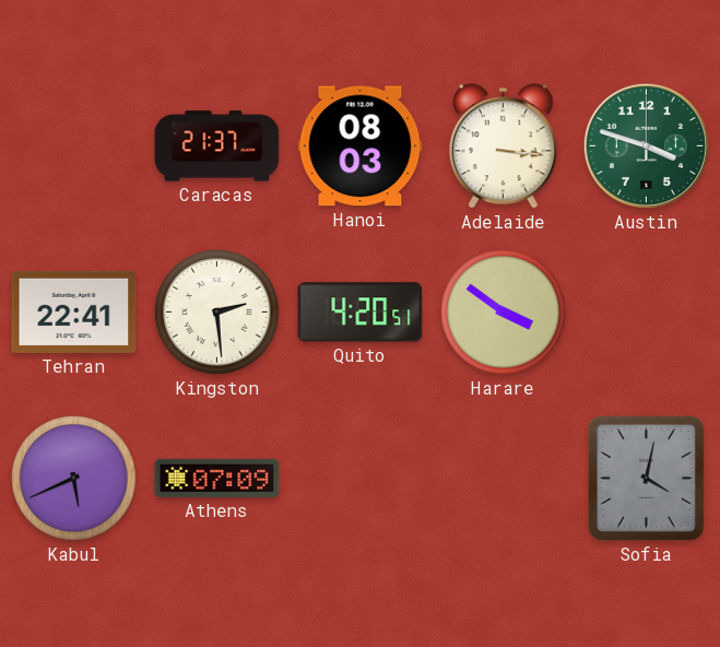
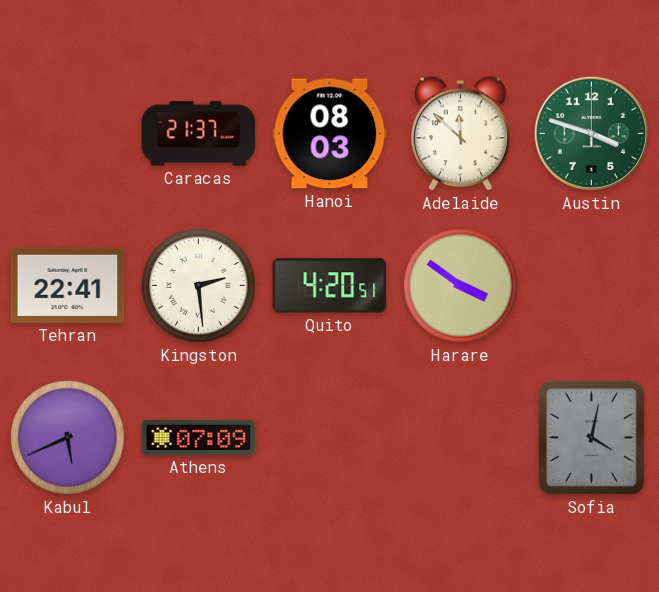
Adelaide: 3:16 -> 11:52
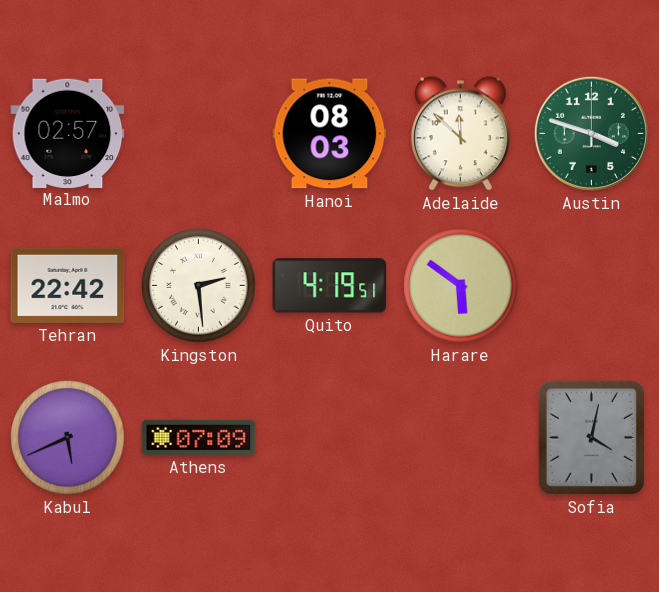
Malmo: none -> 02:57
Caracas: 21:37 -> none
Tehran: 22:41 -> 22:42
Quito: 4:20 -> 4:19
Harare: 3:51 -> 5:51
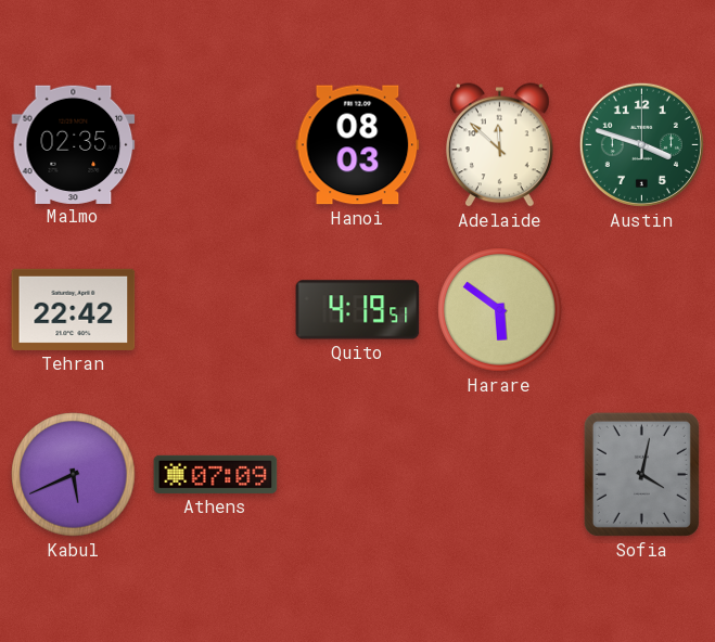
Malmo: 02:57 -> 02:35
Kingston: 2:29 -> none
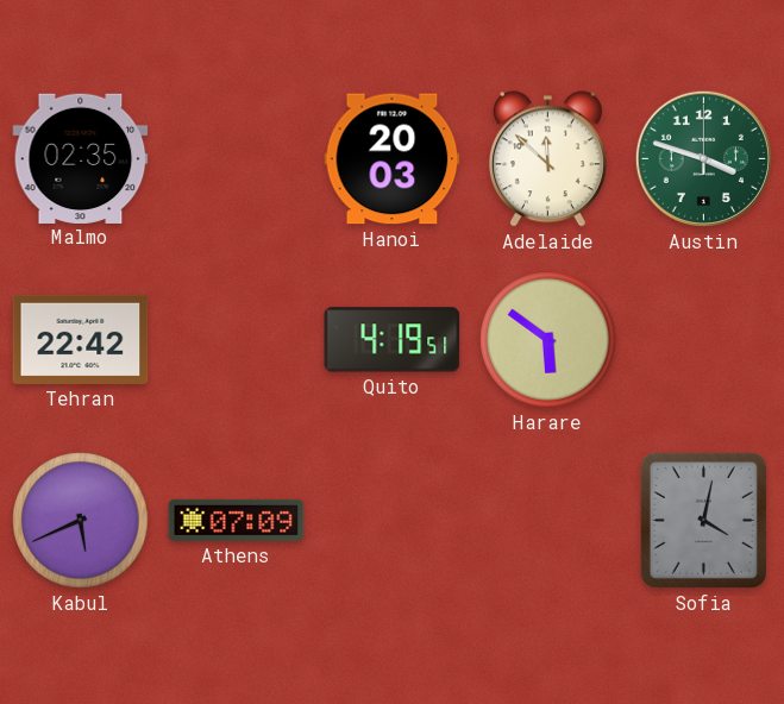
Hanoi: 08:03 -> 20:03
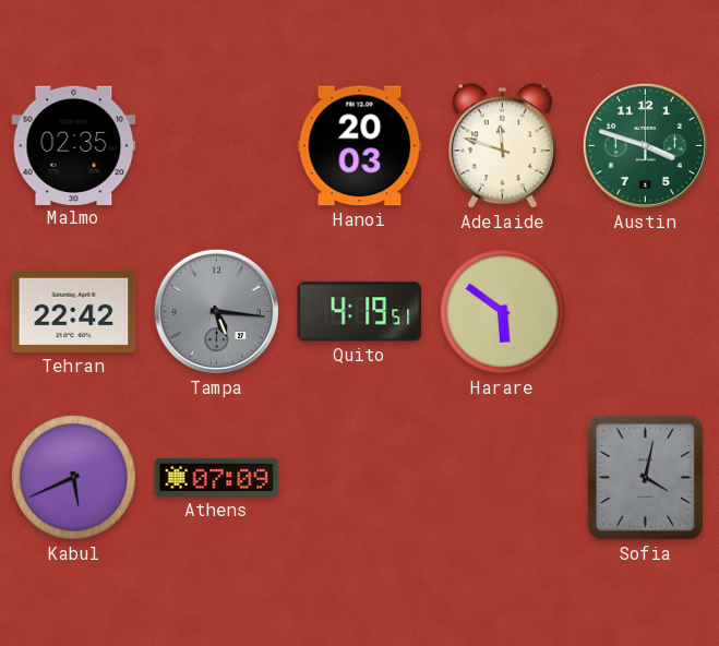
Adelaide: 11:52 -> 11:48
Tampa: none -> 5:16
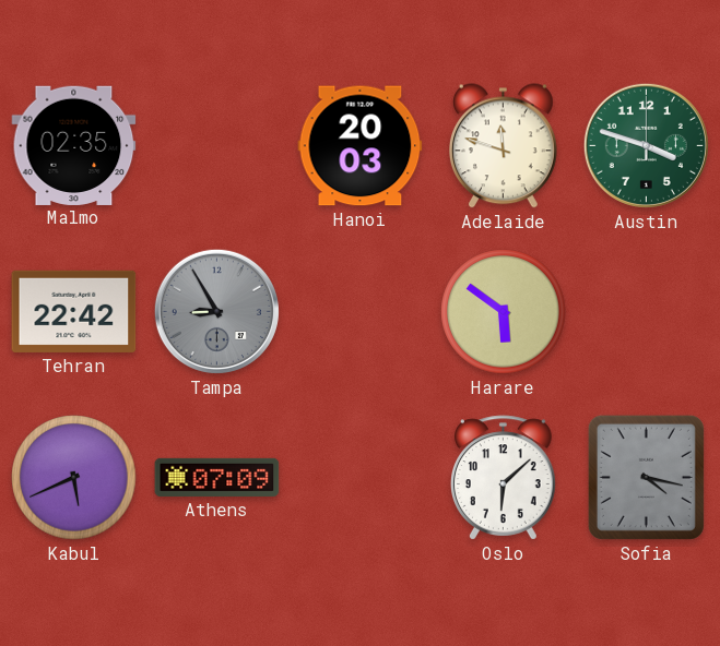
Tampa: 5:16 -> 8:55
Quito: 4:19 -> none
Oslo: none -> 6:08
Sofia: 4:02 -> 4:17
